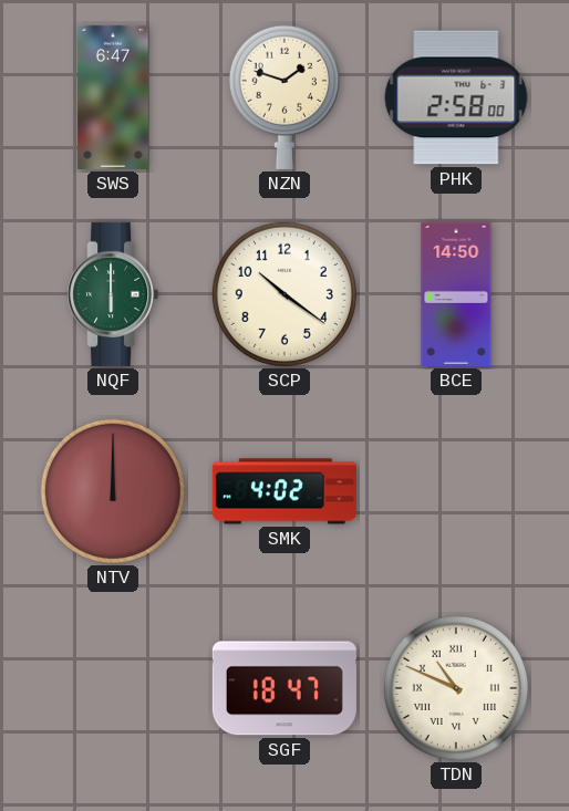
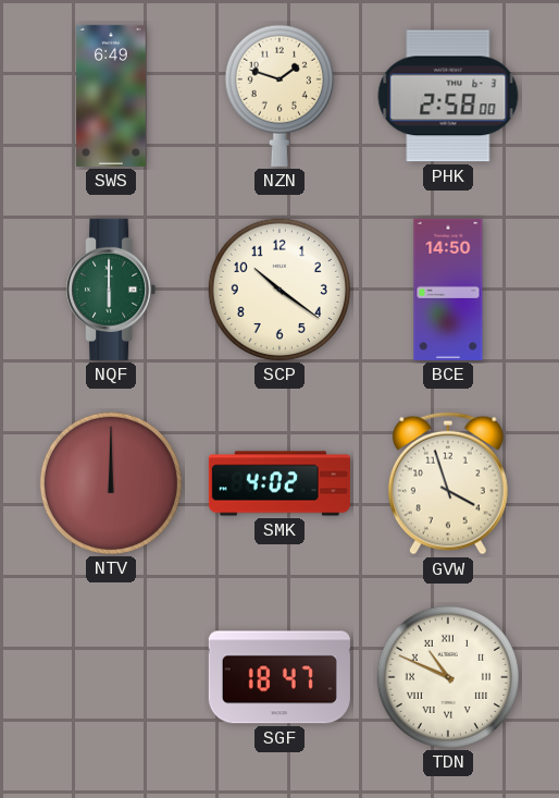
SWS: 6:47 -> 6:49
GVW: none -> 3:57
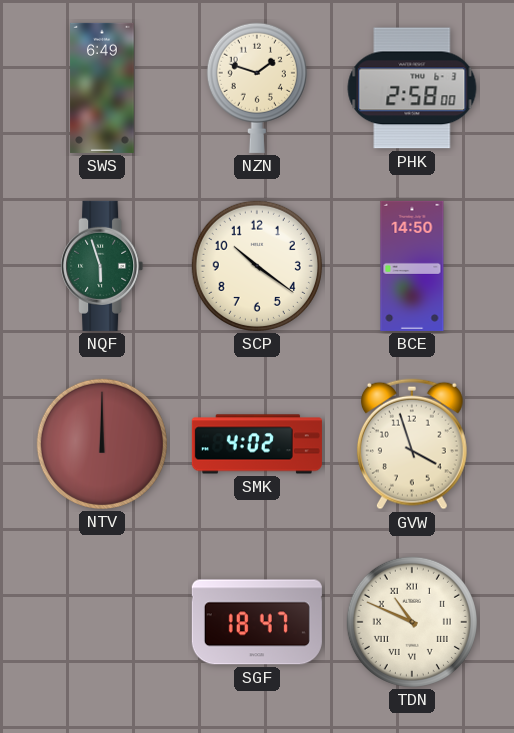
NQF: 6:00 -> 5:57
